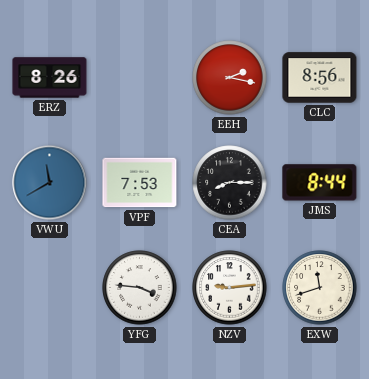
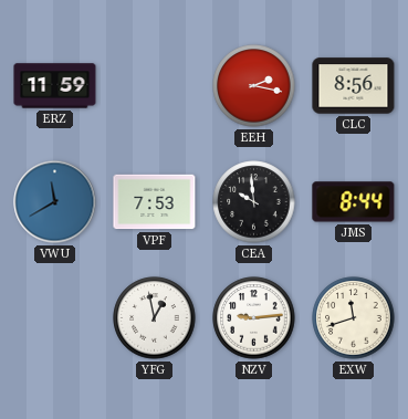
ERZ: 8:26 -> 11:59
CEA: 8:15 -> 9:59
YFG: 3:46 -> 12:58
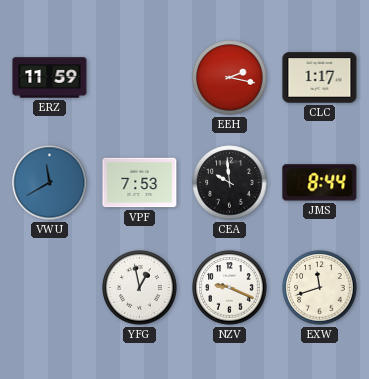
CLC: 8:56 -> 1:17
NZV: 9:14 -> 9:19
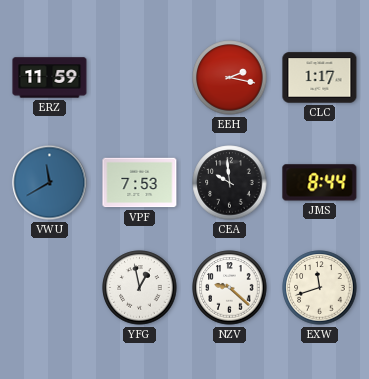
NZV: 9:19 -> 9:22
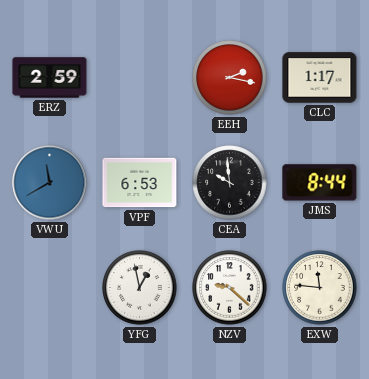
ERZ: 11:59 -> 2:59
VPF: 7:53 -> 6:53
EXW: 11:42 -> 11:46
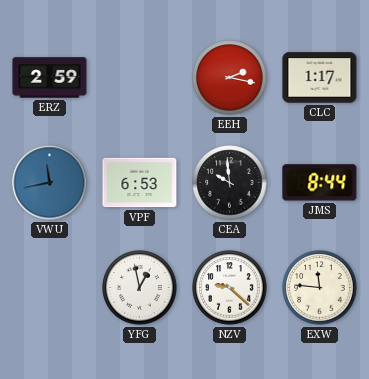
VWU: 11:40 -> 11:43
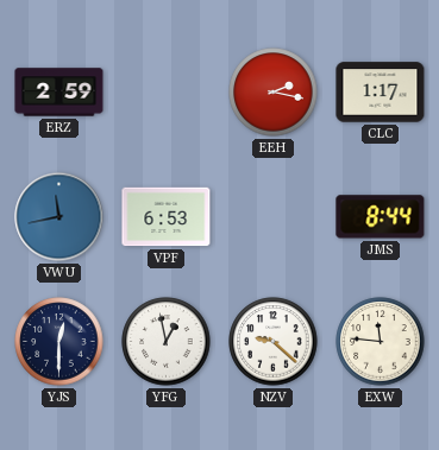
CEA: 9:59 -> none
YJS: none -> 12:30
